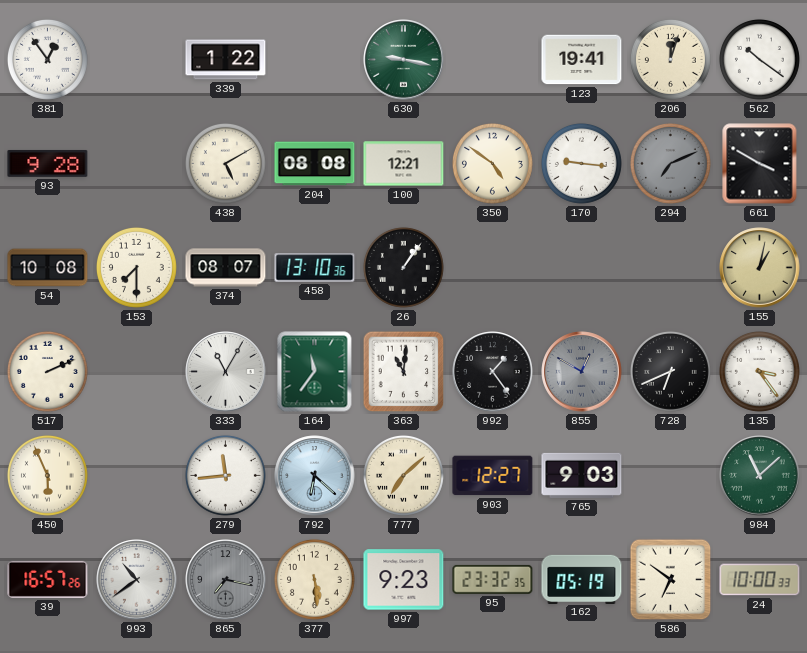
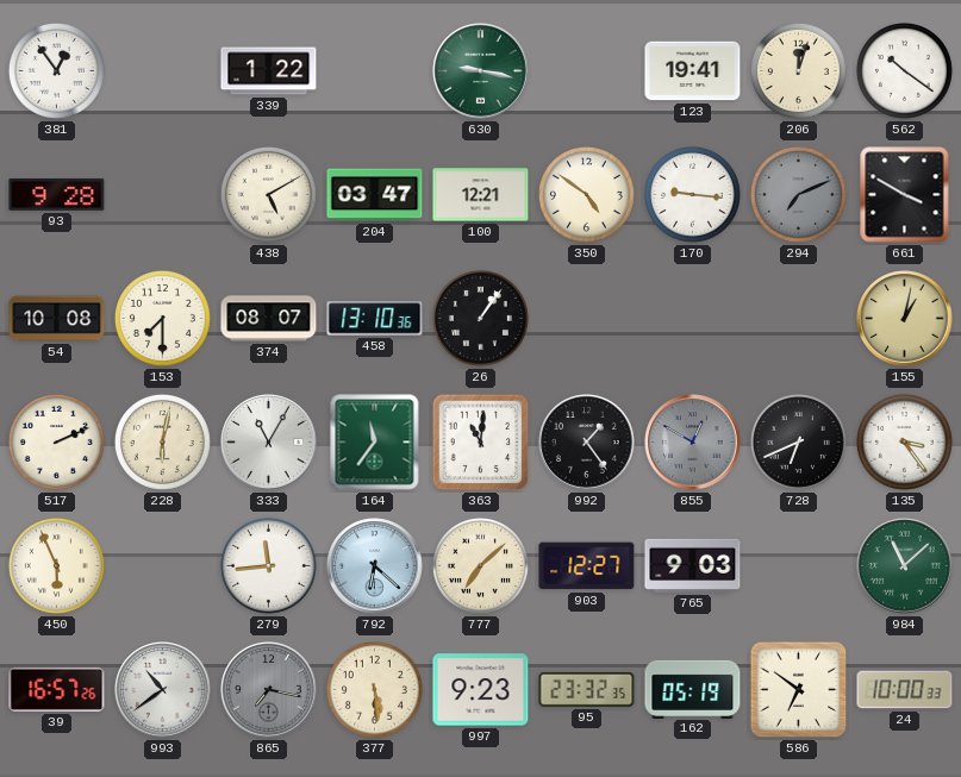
204: 08:08 -> 03:47
228: none -> 6:02
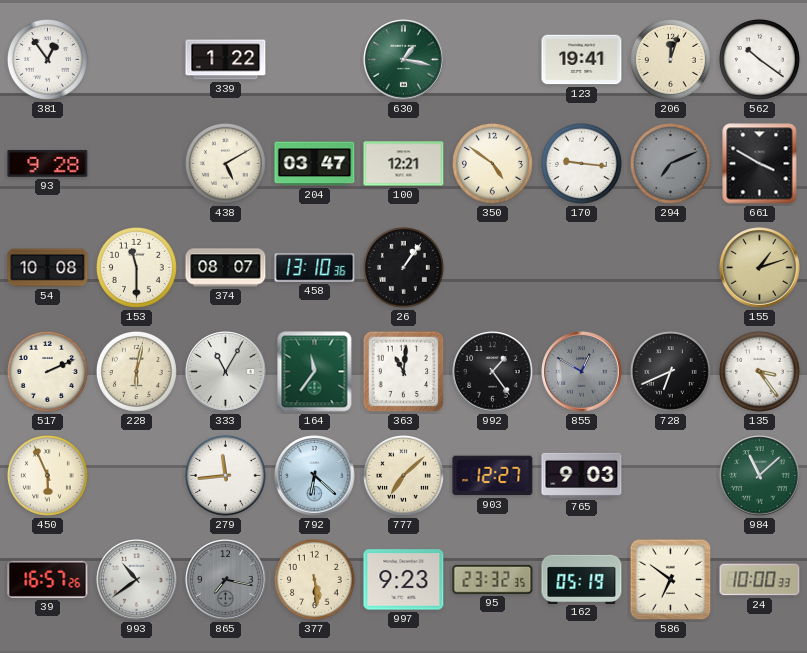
630: 9:17 -> 1:17
153: 7:30 -> 11:30
155: 1:02 -> 1:12
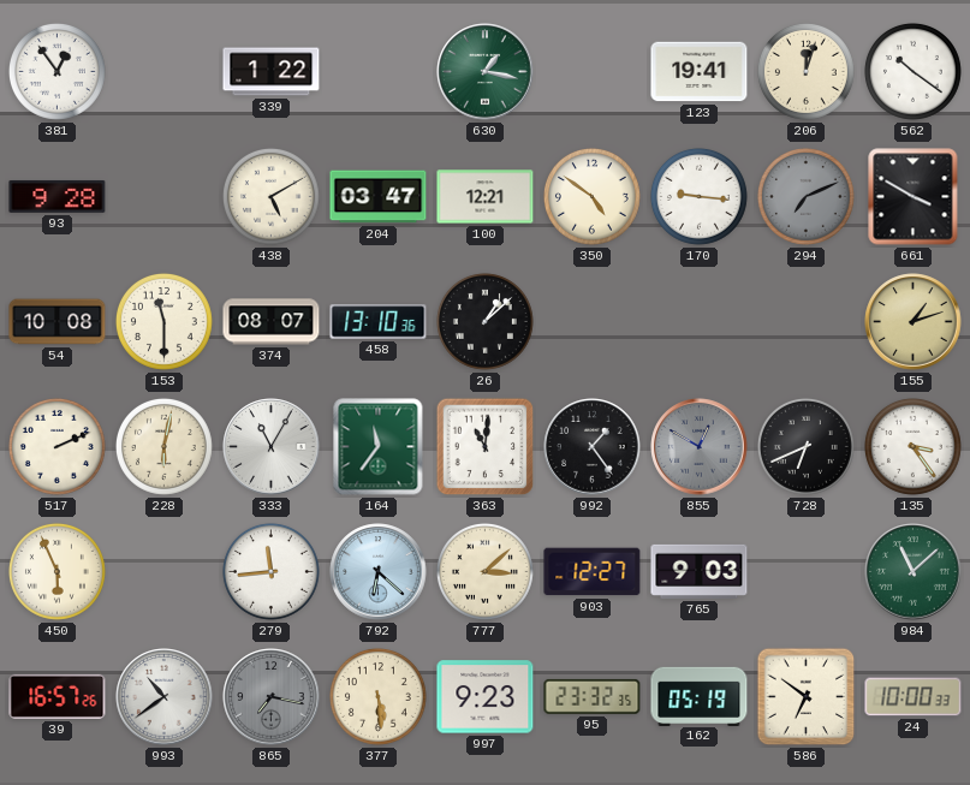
26: 1:06 -> 1:08
777: 7:08 -> 3:08
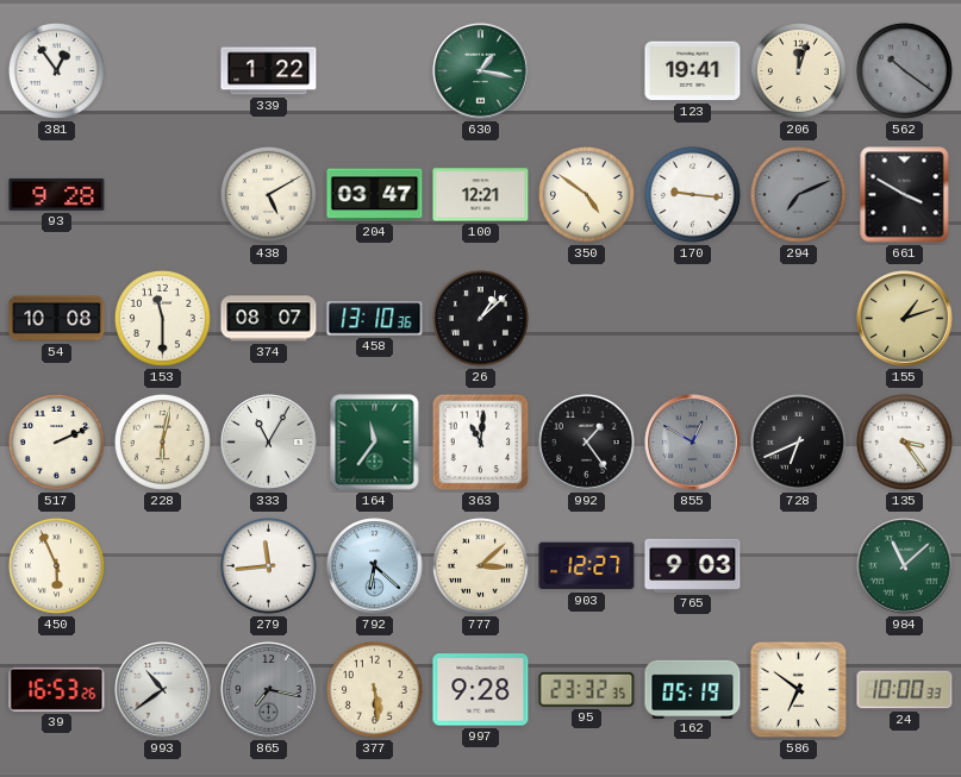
562 dial: white -> grey
39: 16:57 -> 16:53
997: 9:23 -> 9:28
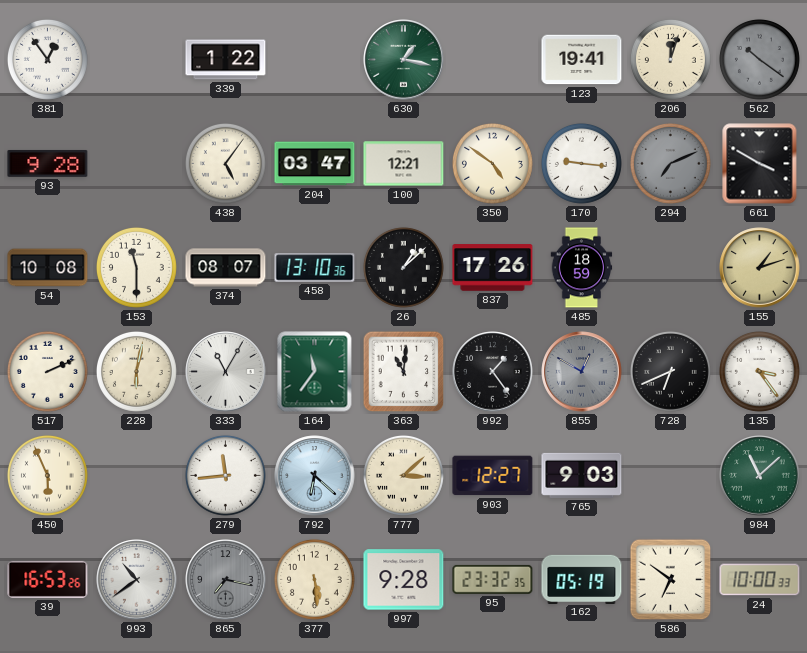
438: 5:10 -> 5:06
837: none -> 17:26
485: none -> 18:59
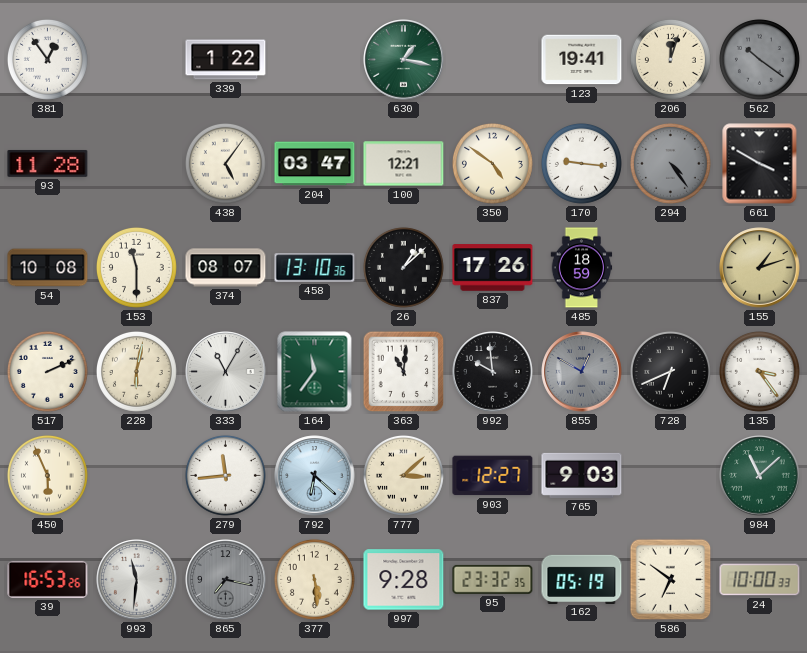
93: 9:28 -> 11:28
294: 7:11 -> 4:24
992: 1:24 -> 9:59
993: 10:39 -> 11:31
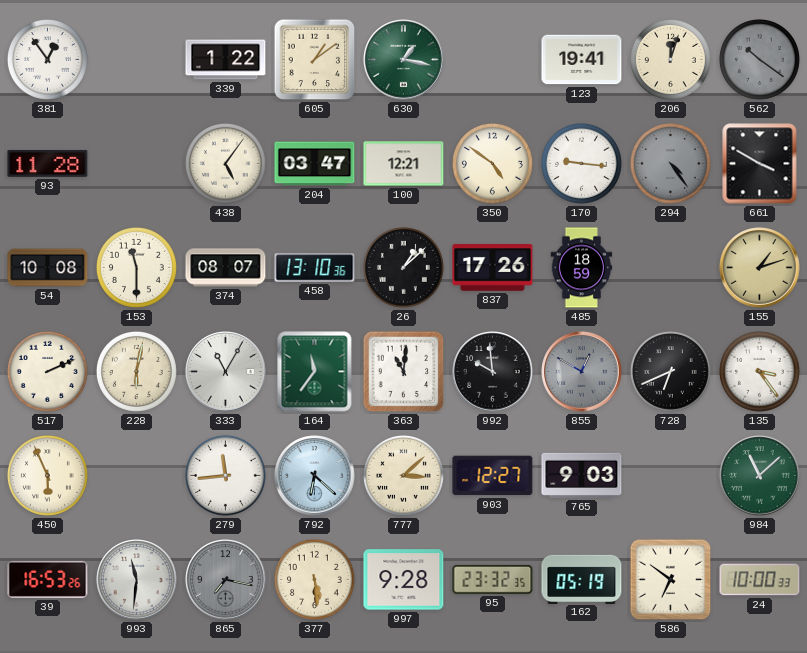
605: none -> 1:09
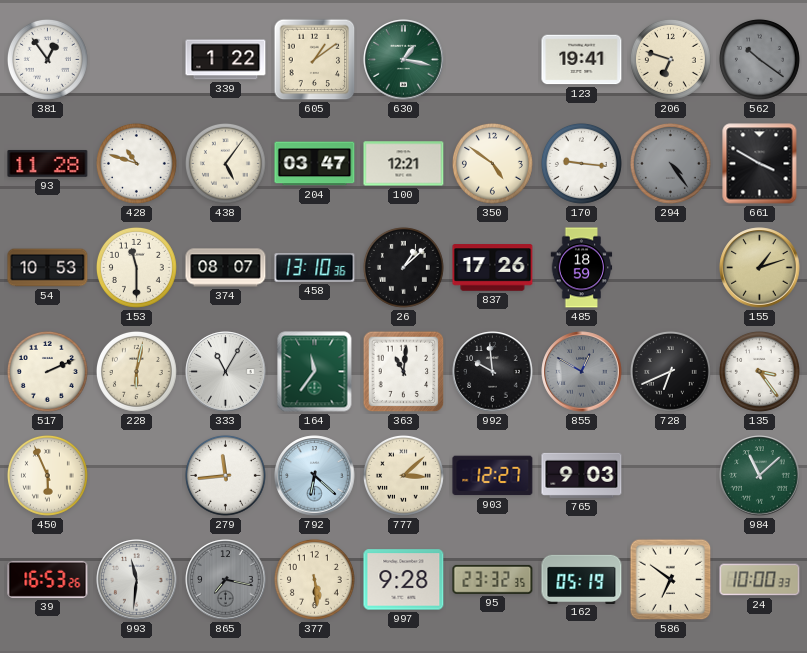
206: 12:03 -> 6:48
428: none -> 10:48
54: 10:08 -> 10:53
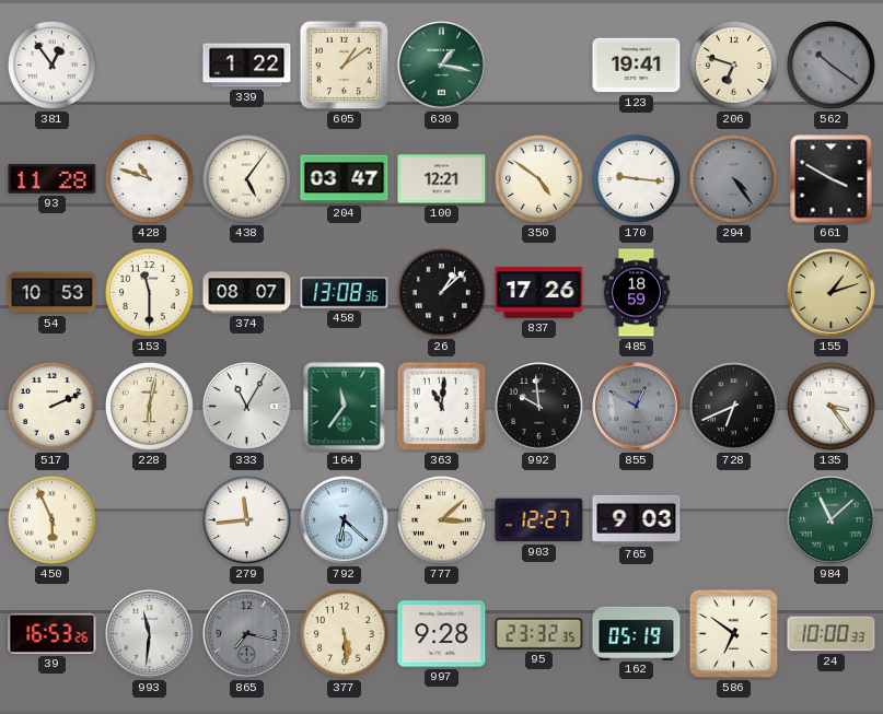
458: 13:10 -> 13:08
